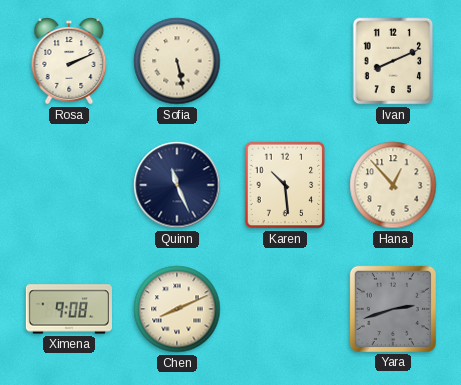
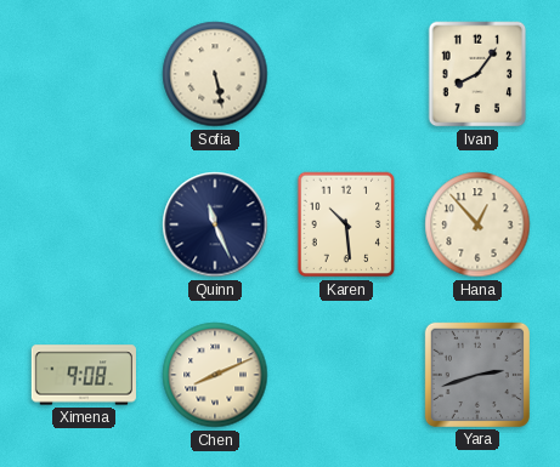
Rosa: 2:11 -> none
Ivan: 8:11 -> 8:06
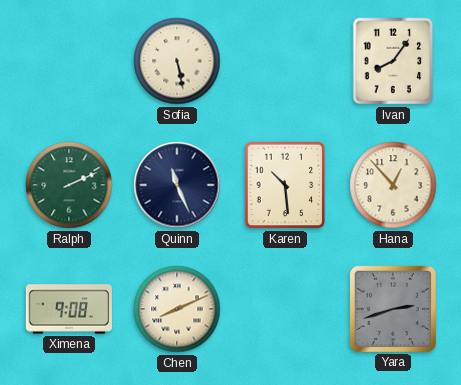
Ralph: none -> 2:11
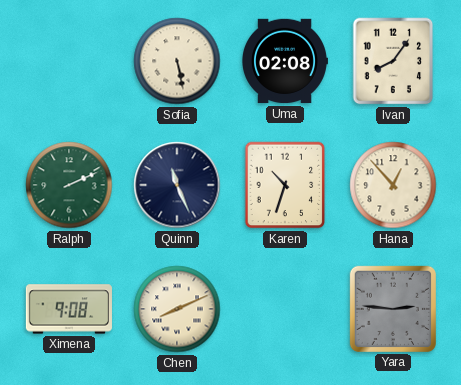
Uma: none -> 02:08
Karen: 10:29 -> 10:33
Yara: 2:42 -> 2:46
